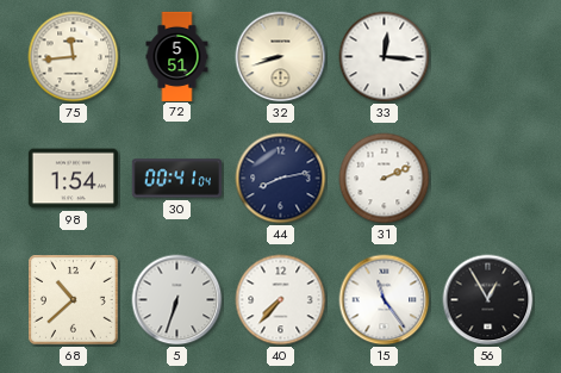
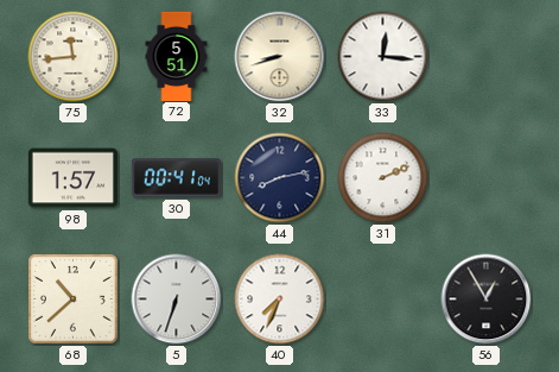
98: 1:54 -> 1:57
40: 7:37 -> 7:34
15: 11:24 -> none
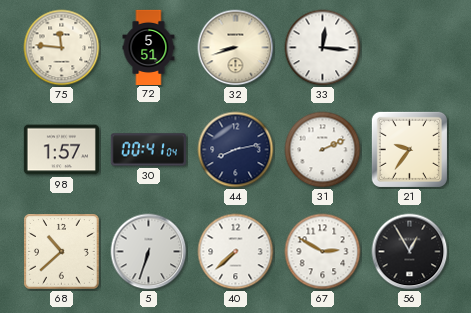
75: 11:44 -> 11:46
21: none -> 9:36
40: 7:34 -> 7:38
67: none -> 2:50
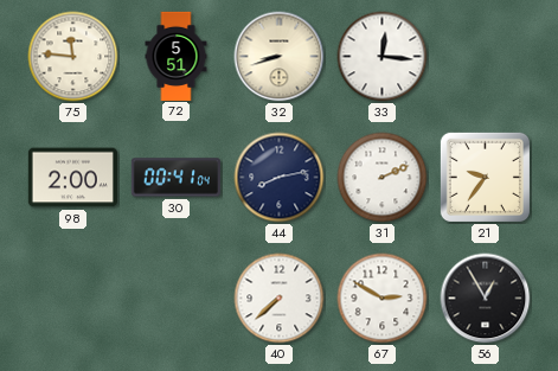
98: 1:57 -> 2:00
68: 10:38 -> none
5: 6:33 -> none
